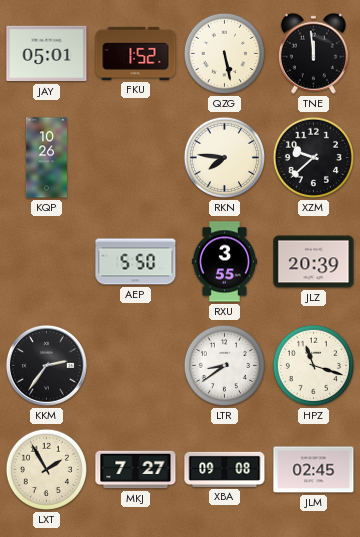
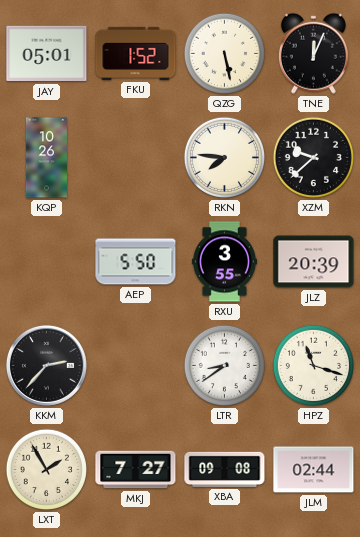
TNE: 11:59 -> 12:04
KKM: 2:36 -> 2:37
JLM: 02:45 -> 02:44
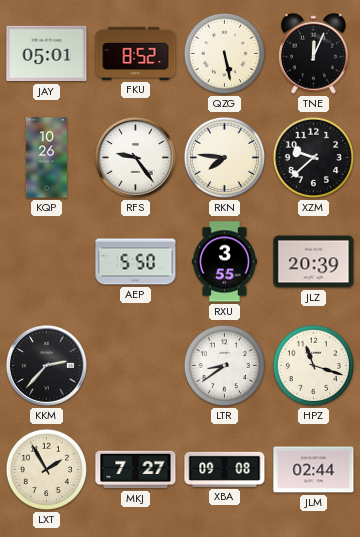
FKU: 1:52 -> 8:52
RFS: none -> 9:24
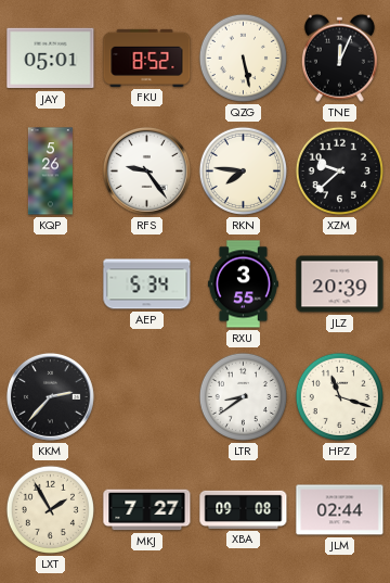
KQP: 10:26 -> 5:26
AEP: 5:50 -> 5:34
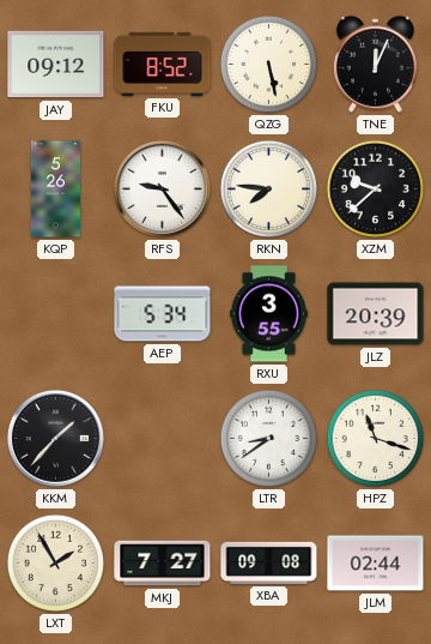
JAY: 05:01 -> 09:12
KKM: 2:37 -> 1:37
